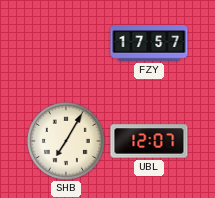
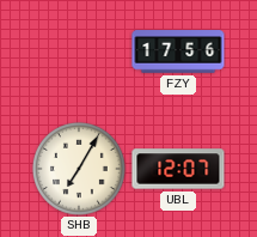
FZY: 17:57 -> 17:56
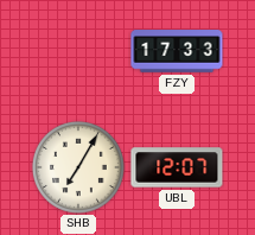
FZY: 17:56 -> 17:33
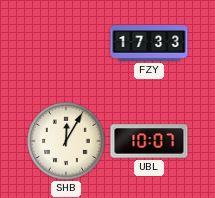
SHB: 7:05 -> 12:05
UBL: 12:07 -> 10:07
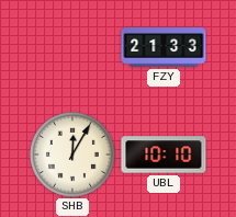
FZY: 17:33 -> 21:33
UBL: 10:07 -> 10:10
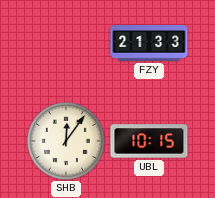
SHB: 12:05 -> 12:06
UBL: 10:10 -> 10:15
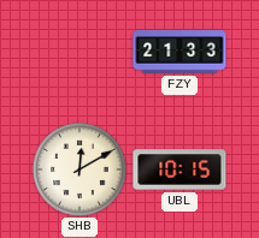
SHB: 12:06 -> 12:10
